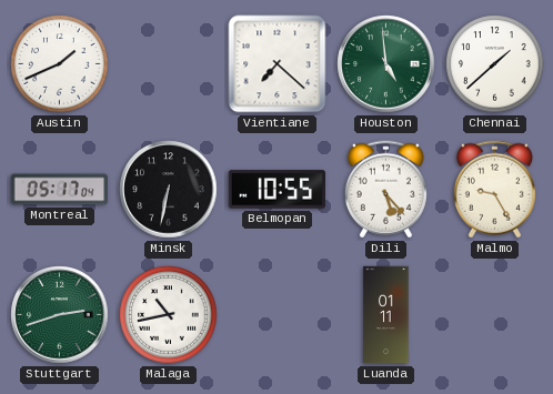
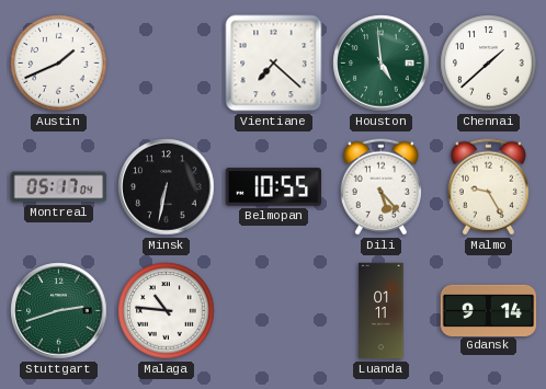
Malaga: 10:43 -> 10:46
Gdansk: none -> 9:14
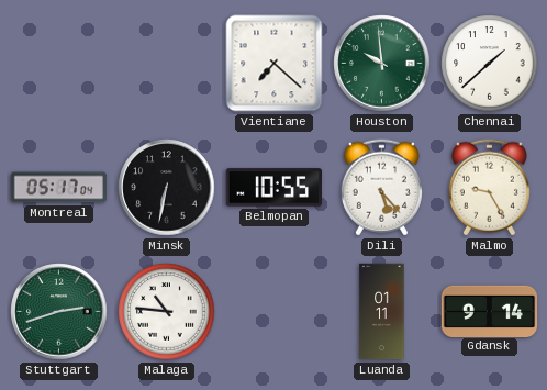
Austin: 1:41 -> none
Houston: 4:59 -> 9:59
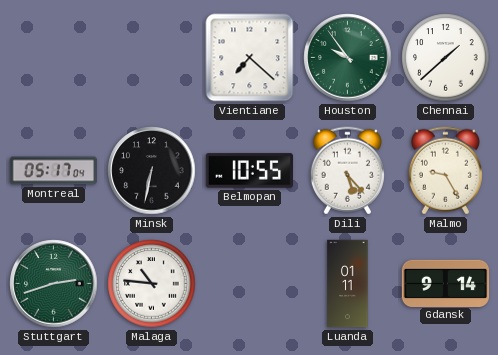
Houston: 9:59 -> 9:54
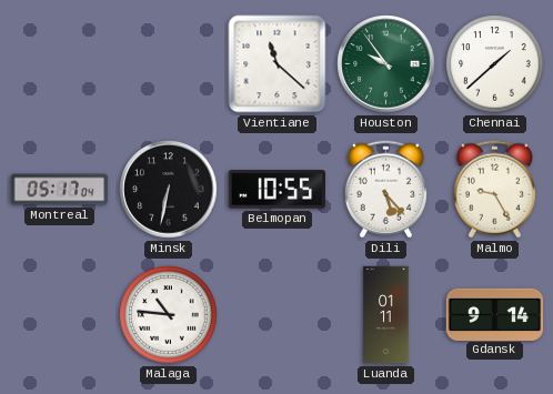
Vientiane: 7:22 -> 11:22
Stuttgart: 2:42 -> none
